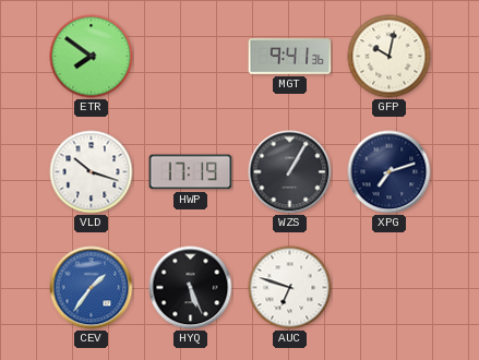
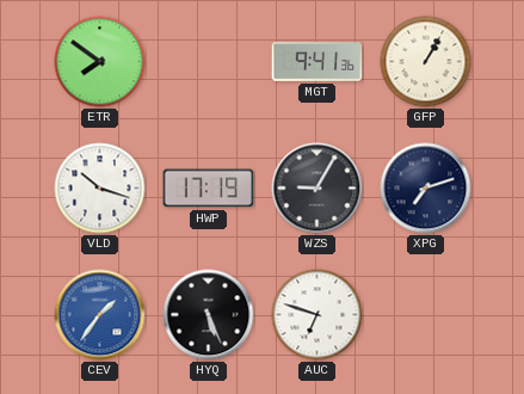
GFP: 10:02 -> 1:05
WZS: 1:05 -> 9:05
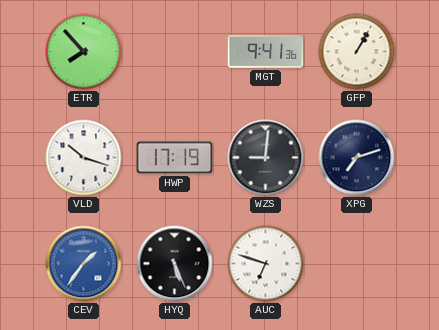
ETR: 7:51 -> 7:53
WZS: 9:05 -> 9:01
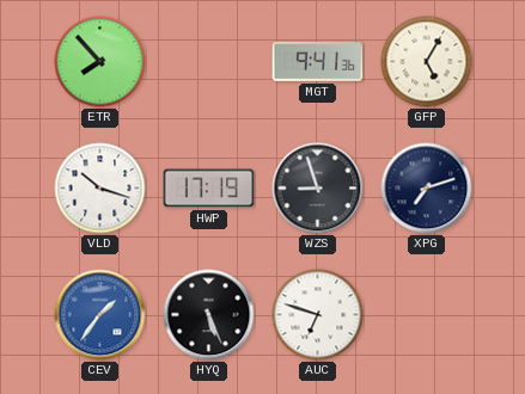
GFP: 1:05 -> 5:05
WZS: 9:01 -> 8:57
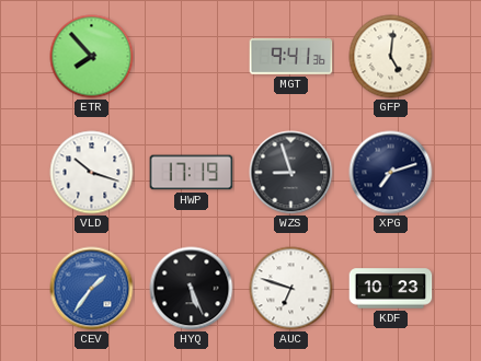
GFP: 5:05 -> 5:01
KDF: none -> 10:23
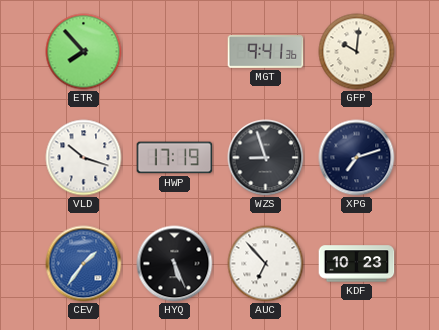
GFP: 5:01 -> 10:01
AUC: 6:48 -> 6:53
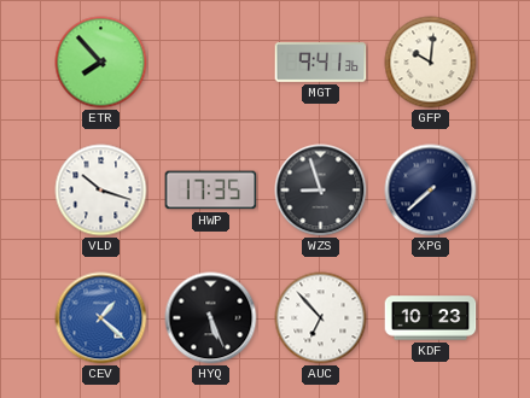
HWP: 17:19 -> 17:35
XPG: 7:12 -> 7:38
CEV: 1:36 -> 1:22
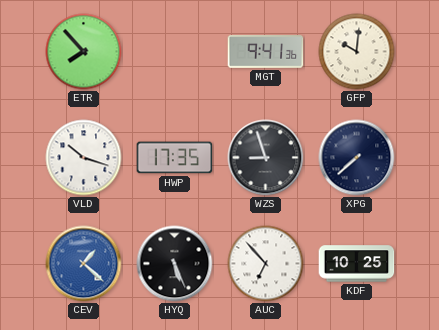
KDF: 10:23 -> 10:25
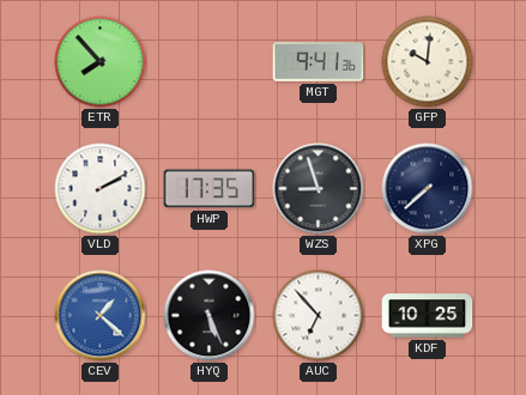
VLD: 10:18 -> 2:10
